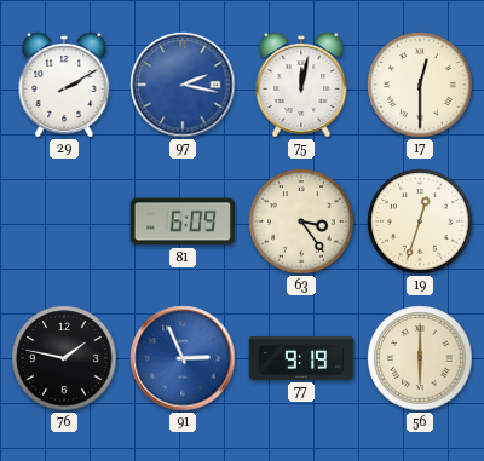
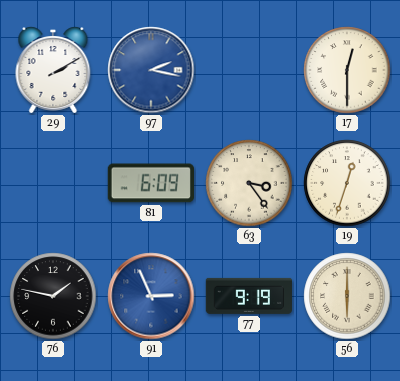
75: 12:02 -> none
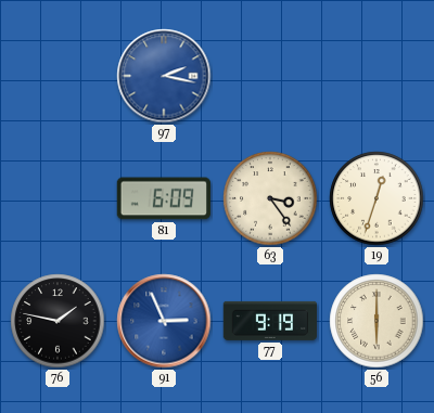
29: 2:10 -> none
17: 12:30 -> none
